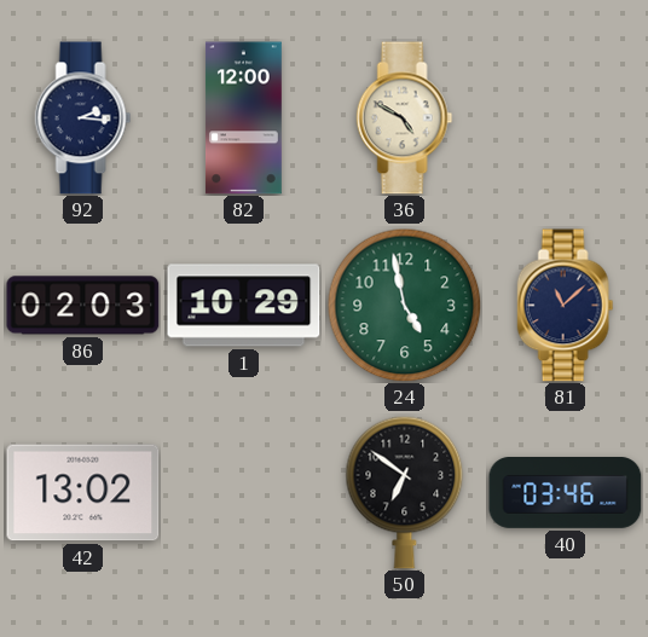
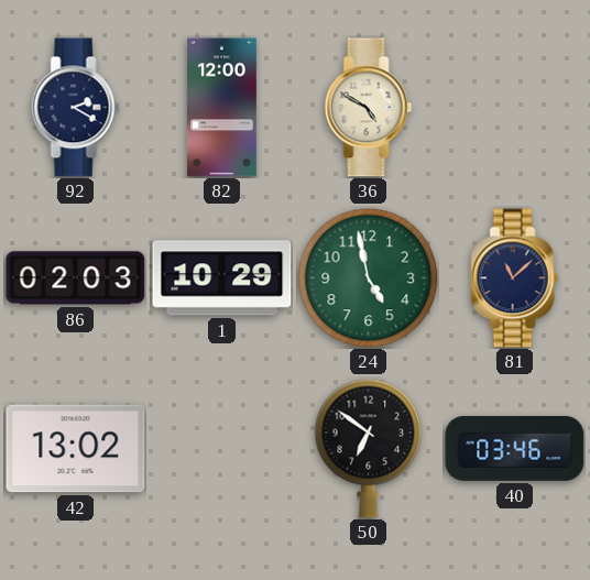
92: 2:16 -> 2:20
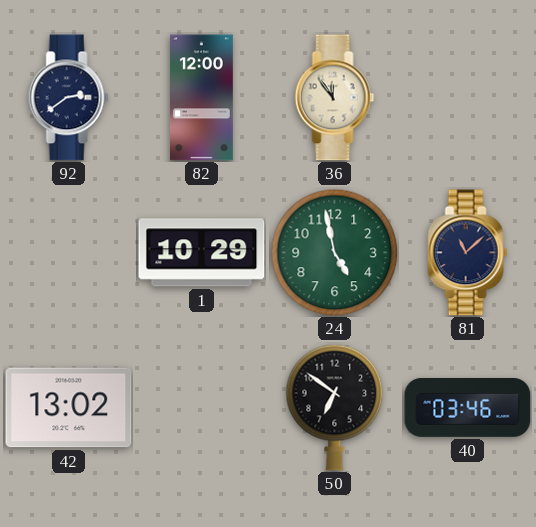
92: 2:20 -> 2:39
36: 4:50 -> 11:54
86: 02:03 -> none
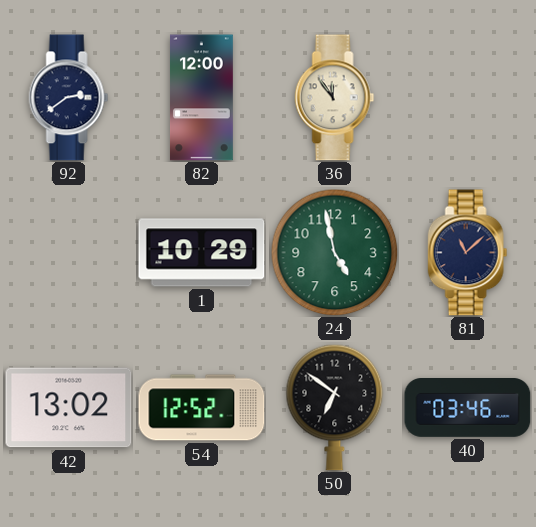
54: none -> 12:52
